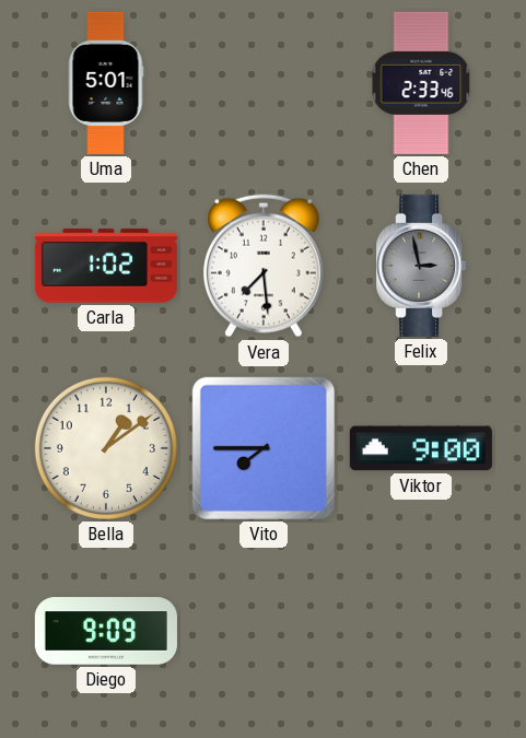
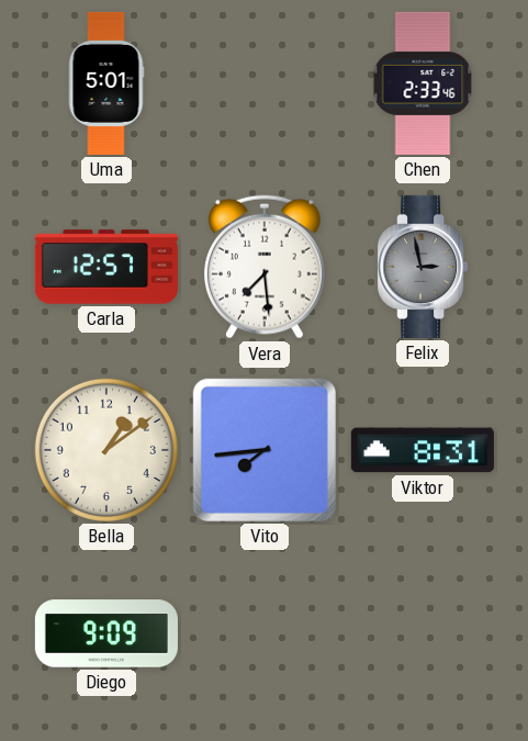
Carla: 1:02 -> 12:57
Vito: 7:45 -> 7:44
Viktor: 9:00 -> 8:31
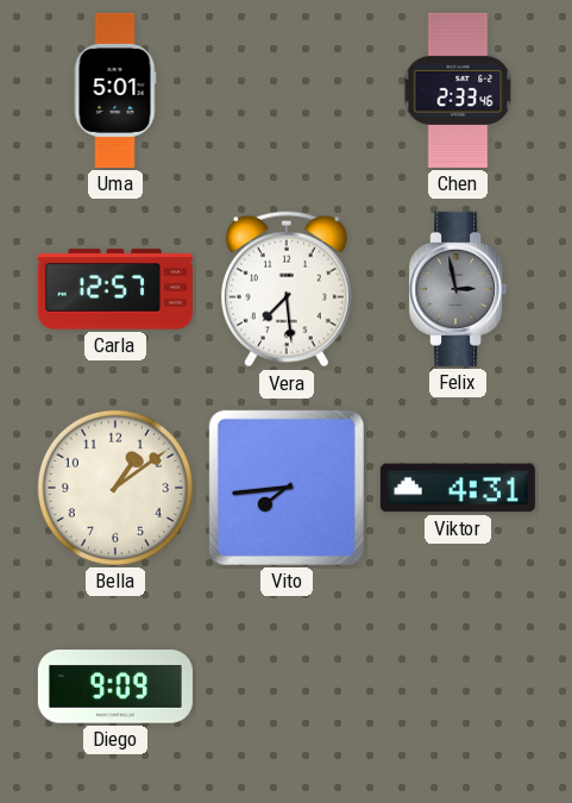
Viktor: 8:31 -> 4:31
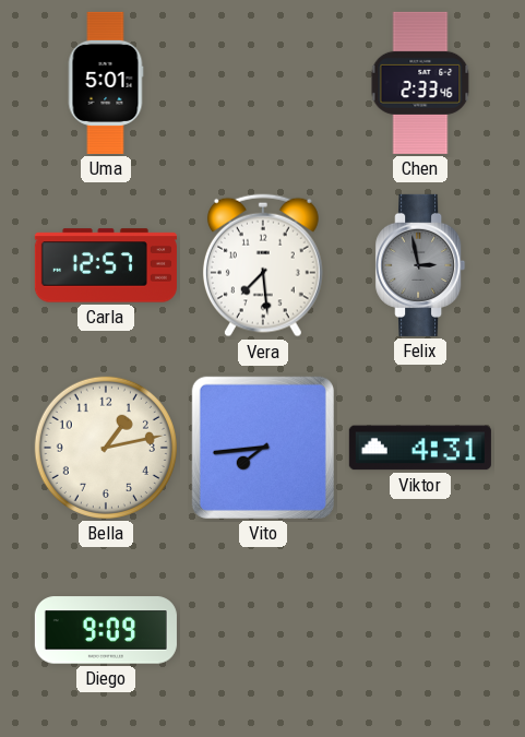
Bella: 1:09 -> 1:13
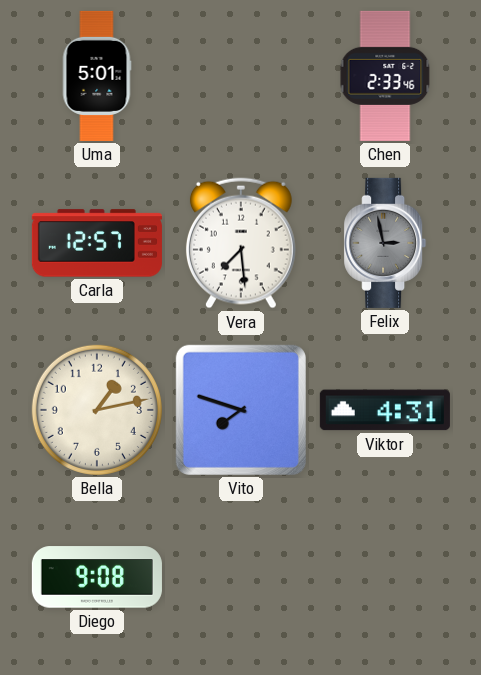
Vito: 7:44 -> 7:48
Diego: 9:09 -> 9:08
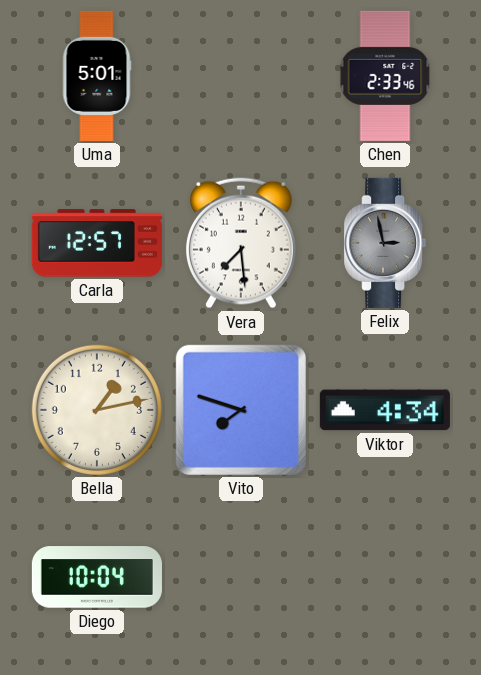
Viktor: 4:31 -> 4:34
Diego: 9:08 -> 10:04
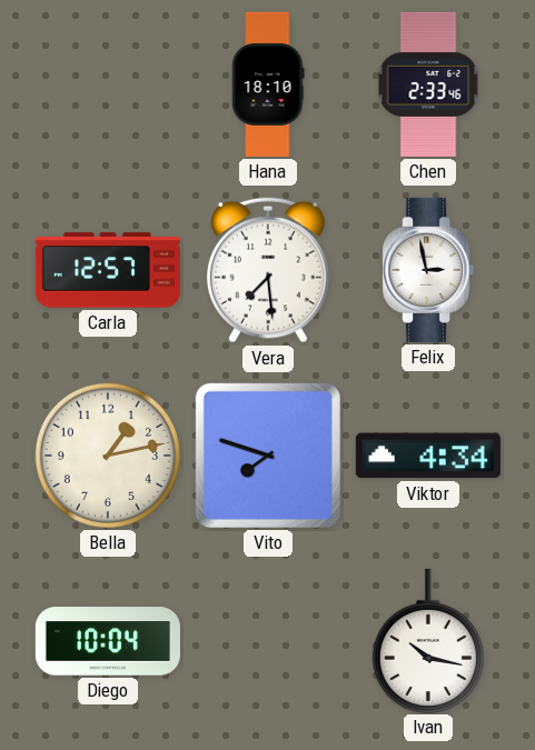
Uma: 5:01 -> none
Hana: none -> 18:10
Felix dial: grey -> white
Ivan: none -> 10:17
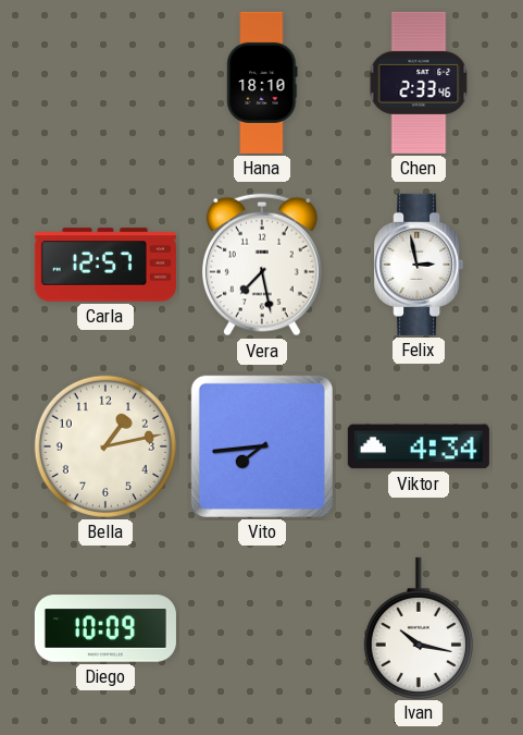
Vera: 7:29 -> 7:28
Vito: 7:48 -> 7:44
Diego: 10:04 -> 10:09
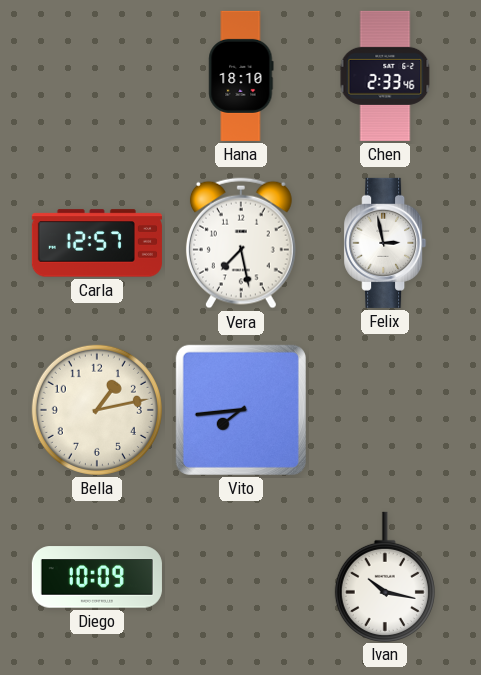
Viktor: 4:34 -> none
